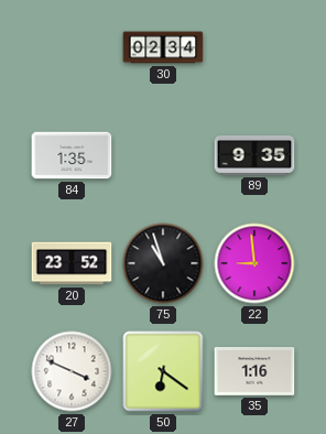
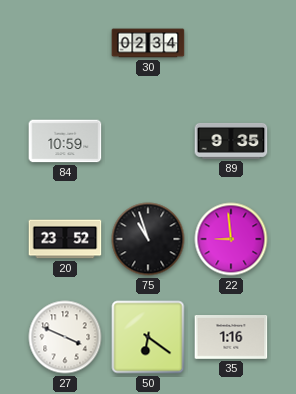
84: 1:35 -> 10:59
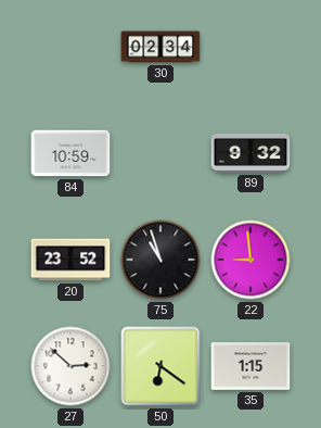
89: 9:35 -> 9:32
27: 3:49 -> 2:52
35: 1:16 -> 1:15
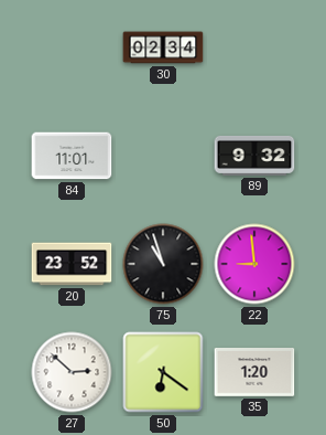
84: 10:59 -> 11:01
35: 1:15 -> 1:20
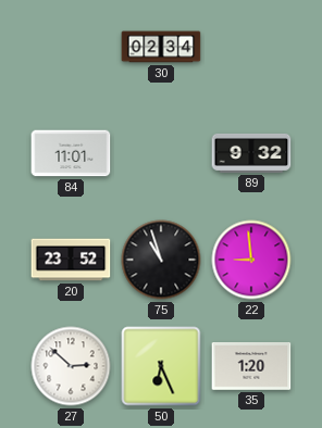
50: 6:21 -> 6:26
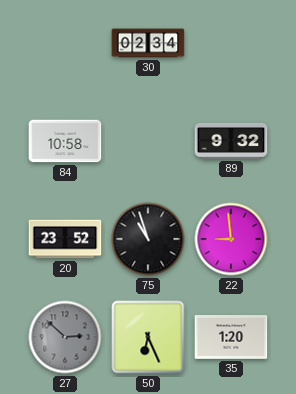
84: 11:01 -> 10:58
27 dial: white -> grey
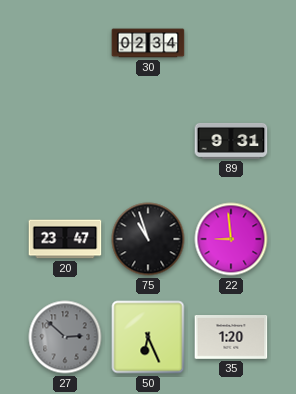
84: 10:58 -> none
89: 9:32 -> 9:31
20: 23:52 -> 23:47
